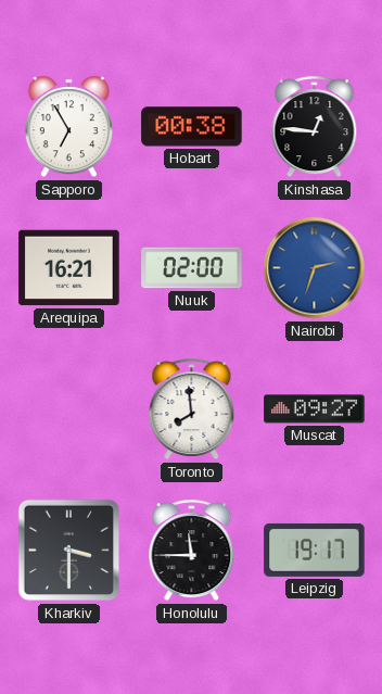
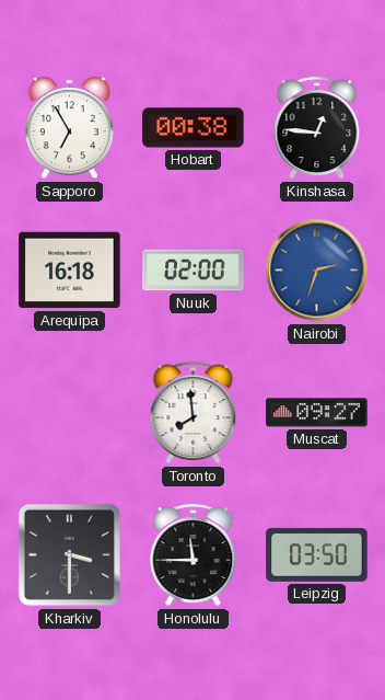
Arequipa: 16:21 -> 16:18
Leipzig: 19:17 -> 03:50
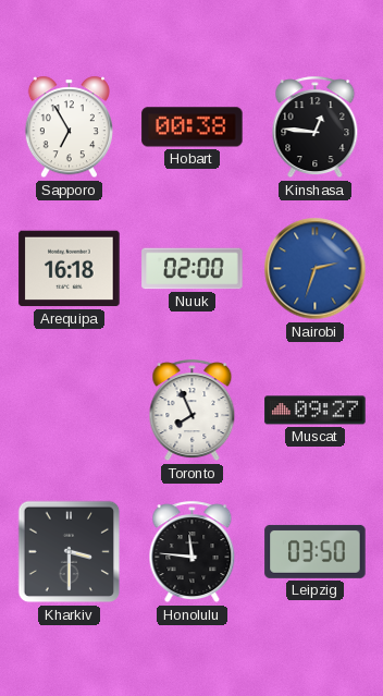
Toronto: 7:59 -> 7:56
Honolulu: 11:45 -> 11:46
